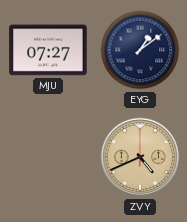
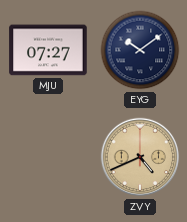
EYG: 1:09 -> 10:09
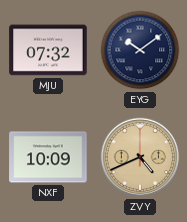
MJU: 07:27 -> 07:32
NXF: none -> 10:09
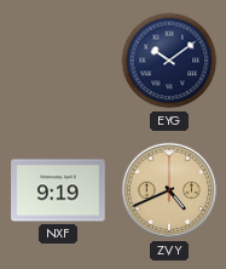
MJU: 07:32 -> none
NXF: 10:09 -> 9:19
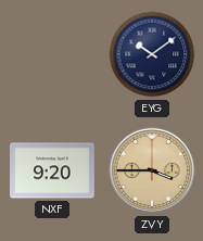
NXF: 9:19 -> 9:20
ZVY: 4:41 -> 3:45
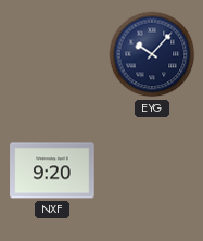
EYG: 10:09 -> 10:07
ZVY: 3:45 -> none
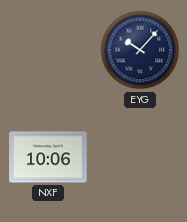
NXF: 9:20 -> 10:06
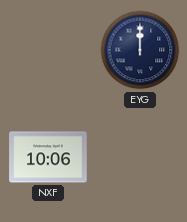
EYG: 10:07 -> 12:00
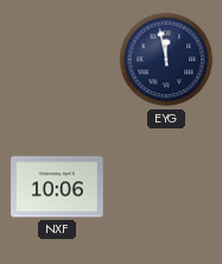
EYG: 12:00 -> 11:58
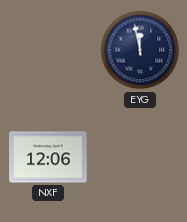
NXF: 10:06 -> 12:06
